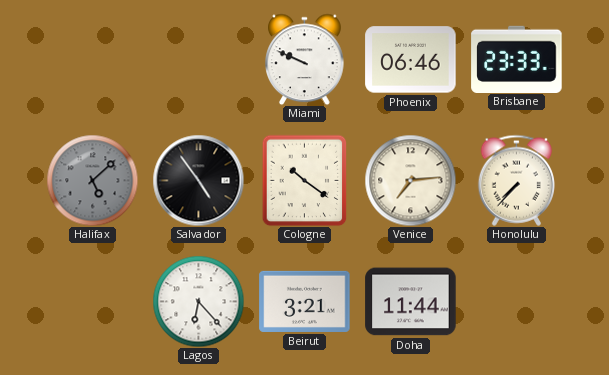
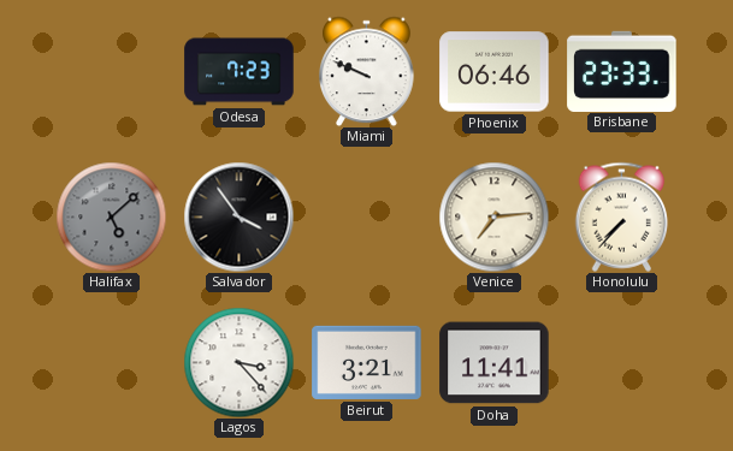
Odesa: none -> 7:23
Salvador: 4:54 -> 3:54
Cologne: 10:21 -> none
Lagos: 6:23 -> 3:23
Doha: 11:44 -> 11:41
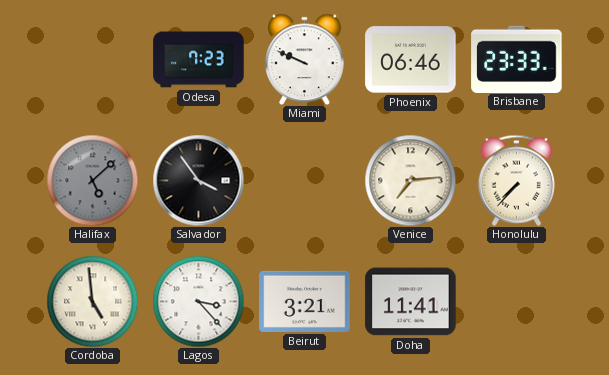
Cordoba: none -> 4:59
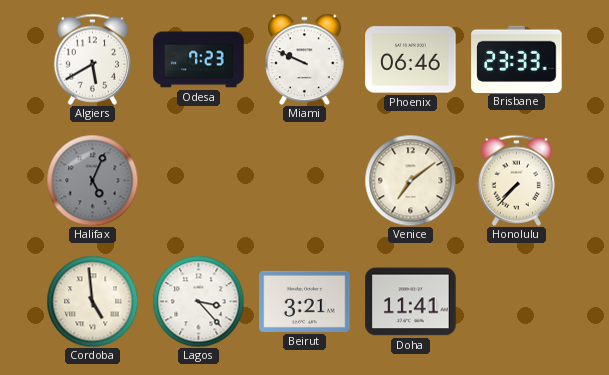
Algiers: none -> 5:40
Halifax: 5:08 -> 5:04
Salvador: 3:54 -> none
Venice: 7:14 -> 7:09
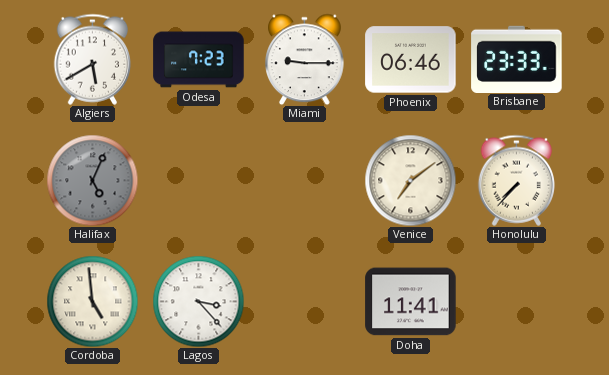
Miami: 9:49 -> 9:15
Beirut: 3:21 -> none
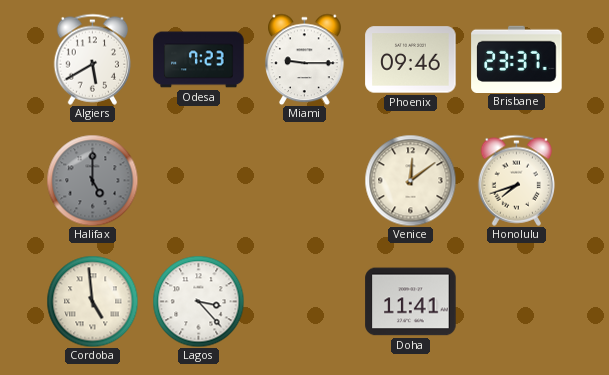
Phoenix: 06:46 -> 09:46
Brisbane: 23:33 -> 23:37
Halifax: 5:04 -> 5:00
Venice: 7:09 -> 12:09
Honolulu: 7:37 -> 7:42
